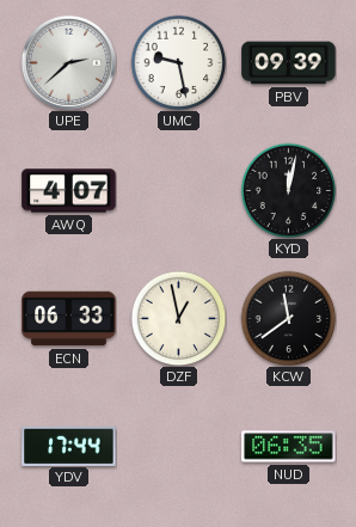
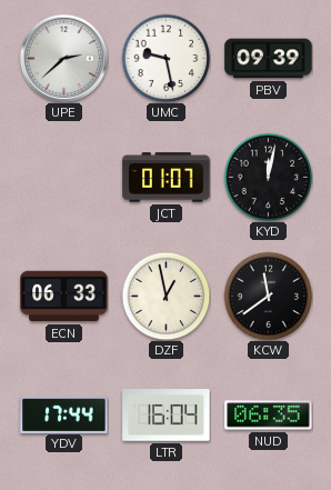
AWQ: 4:07 -> none
JCT: none -> 01:07
LTR: none -> 16:04
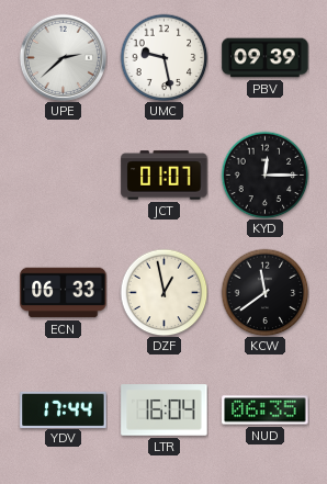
KYD: 12:02 -> 12:15
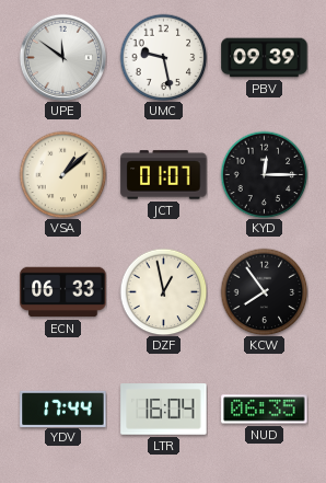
UPE: 2:38 -> 11:51
VSA: none -> 1:08
KCW: 11:39 -> 7:54
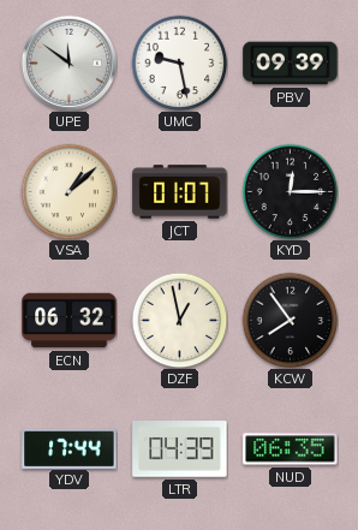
ECN: 06:33 -> 06:32
LTR: 16:04 -> 04:39
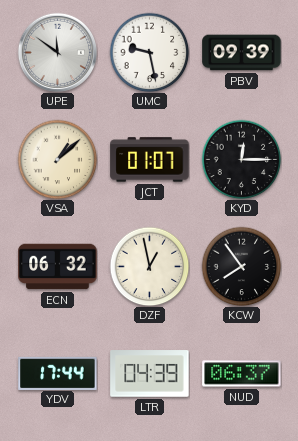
NUD: 06:35 -> 06:37
